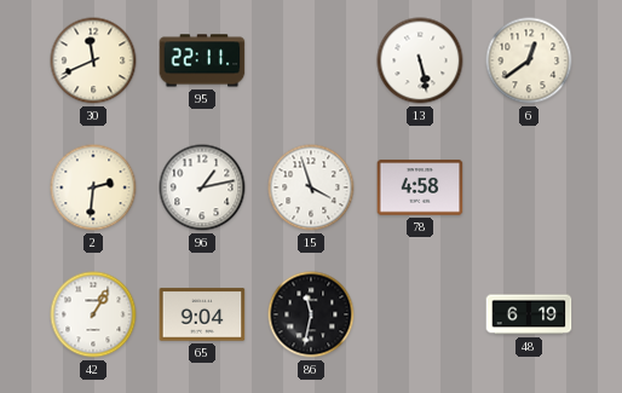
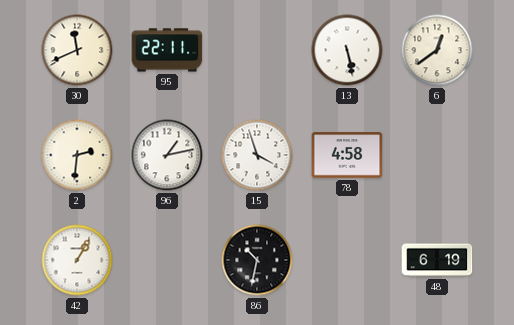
65: 9:04 -> none
86: 11:32 -> 10:32
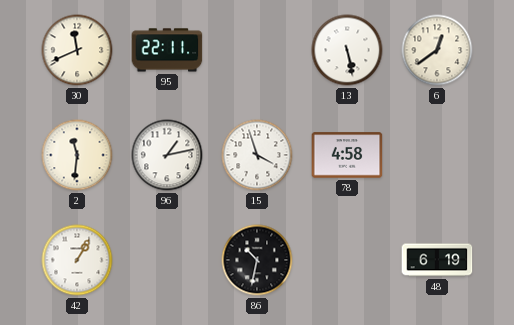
2: 2:31 -> 11:31
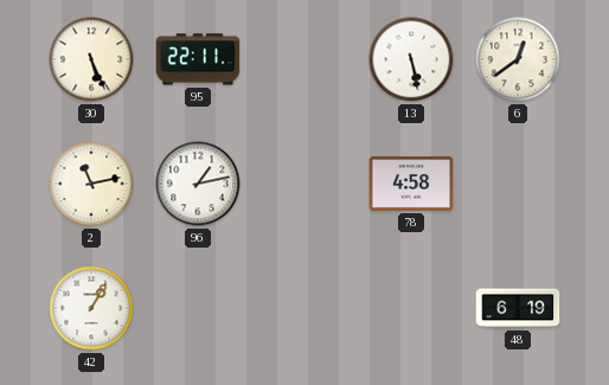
30: 11:41 -> 5:26
2: 11:31 -> 11:13
15: 3:57 -> none
86: 10:32 -> none
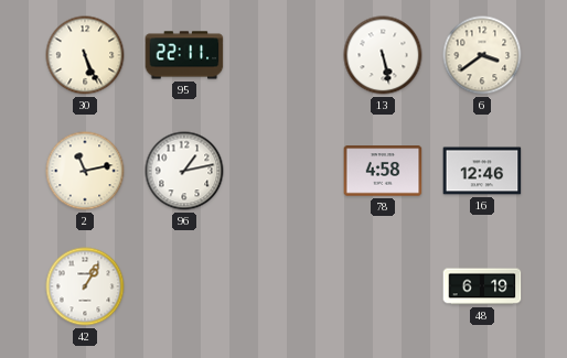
6: 12:39 -> 3:39
16: none -> 12:46
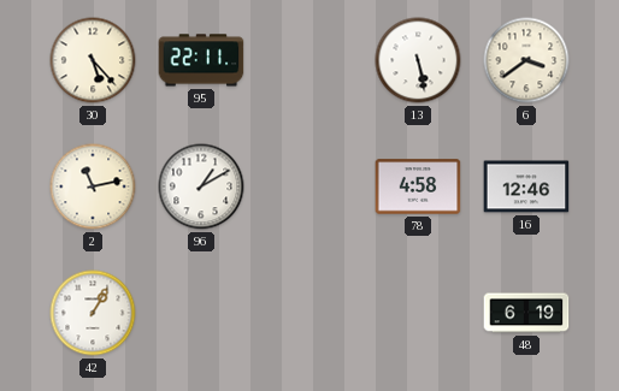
30: 5:26 -> 5:23
96: 1:13 -> 1:10
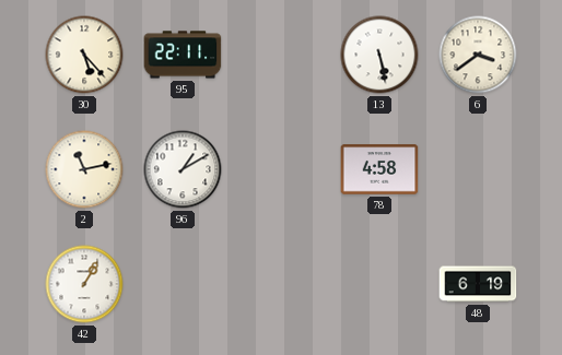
16: 12:46 -> none
